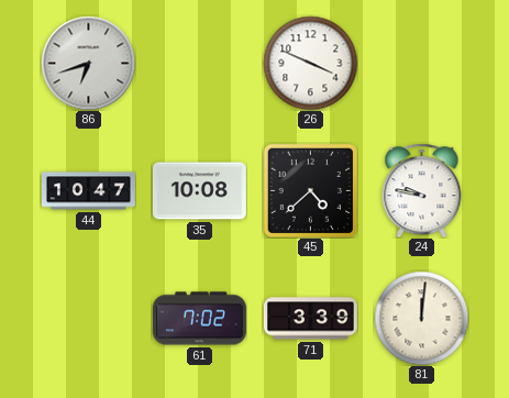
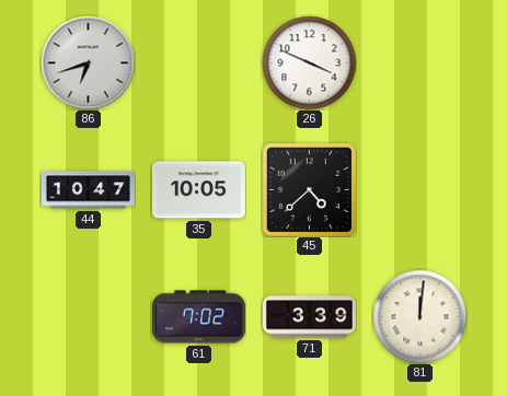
35: 10:08 -> 10:05
24: 9:47 -> none
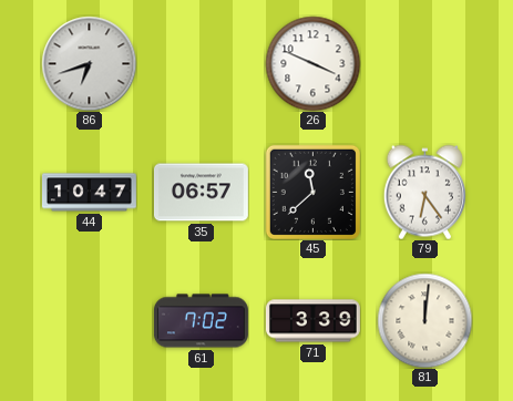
35: 10:05 -> 06:57
45: 4:38 -> 11:38
79: none -> 6:24
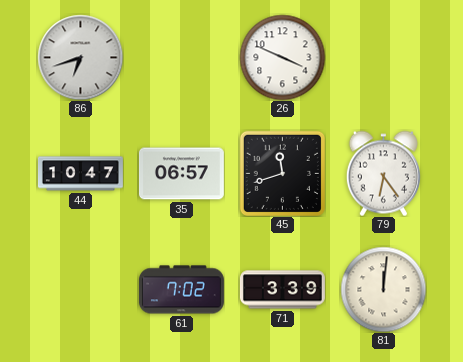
45: 11:38 -> 11:42
